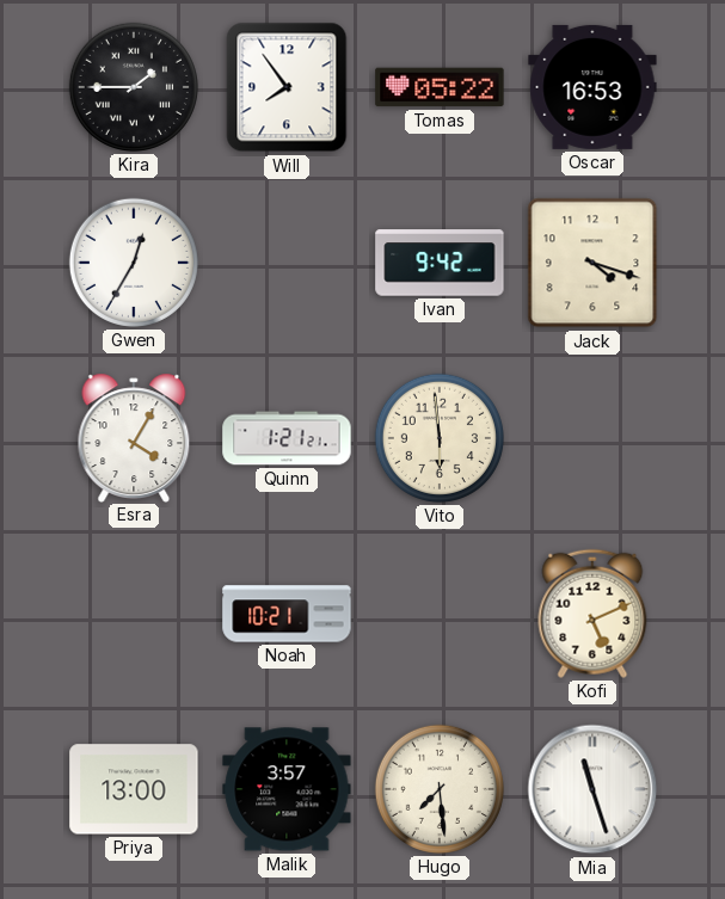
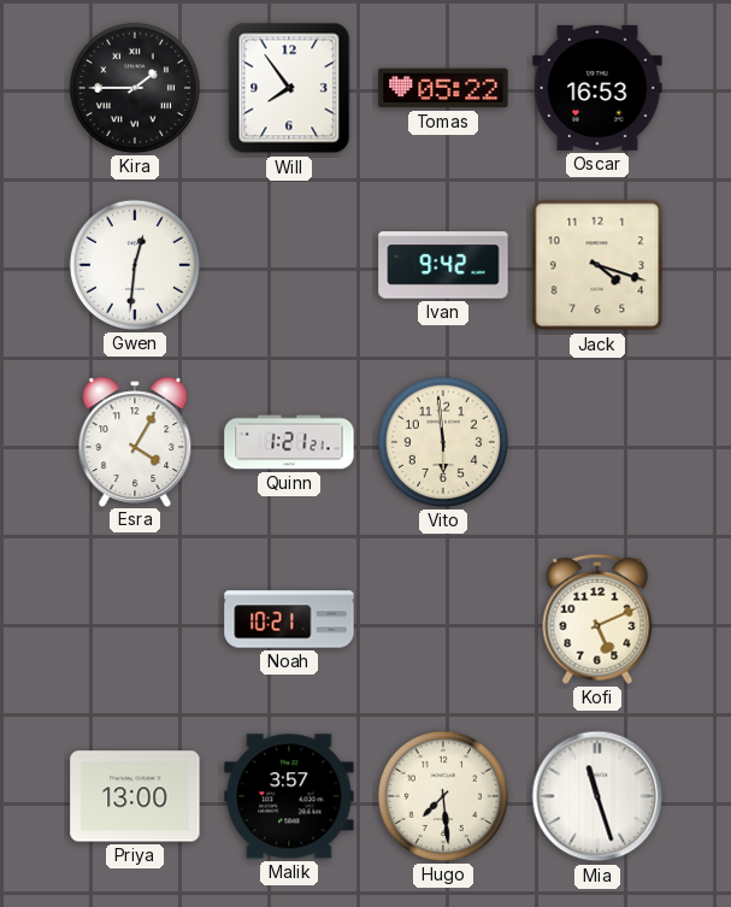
Gwen: 12:35 -> 12:31
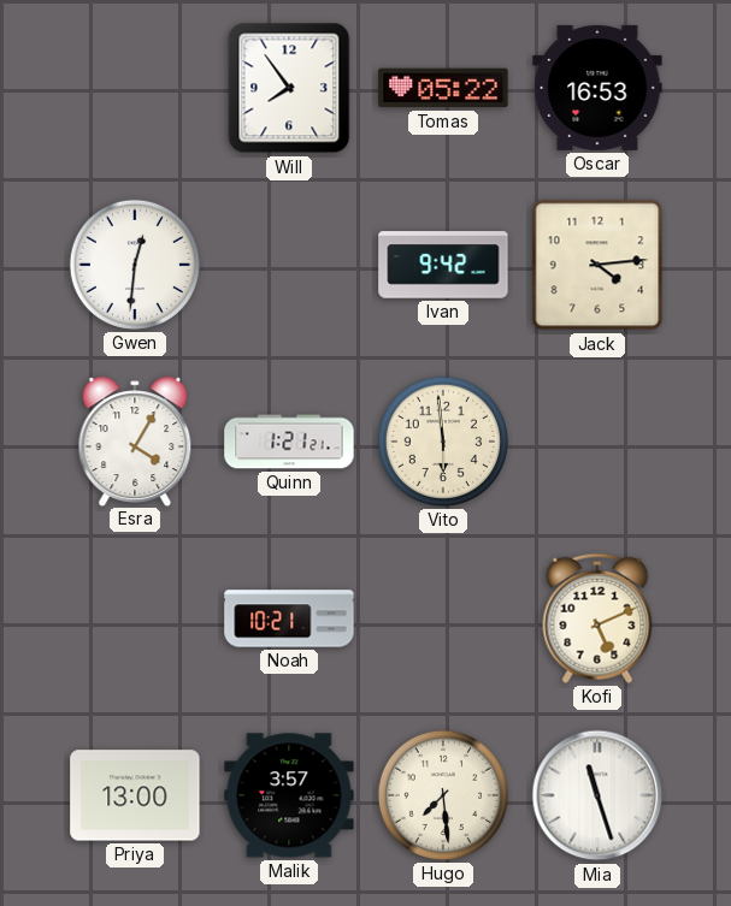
Kira: 1:45 -> none
Jack: 4:18 -> 4:14
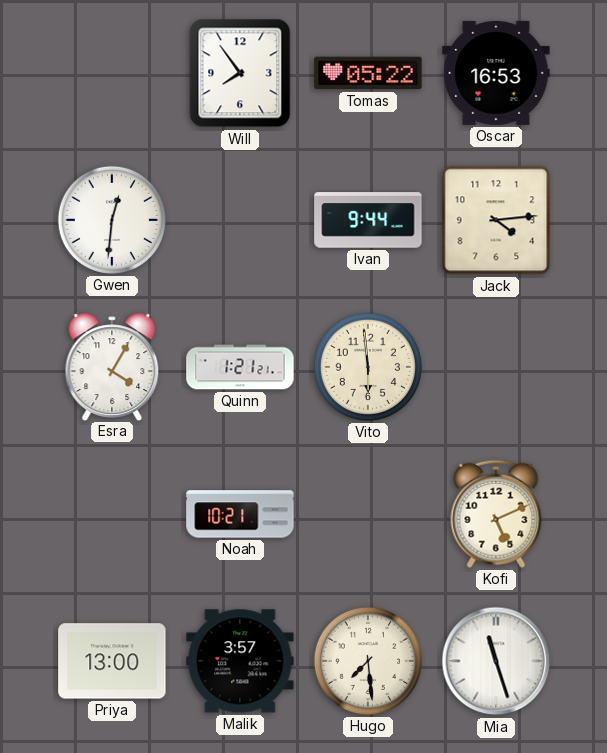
Ivan: 9:42 -> 9:44
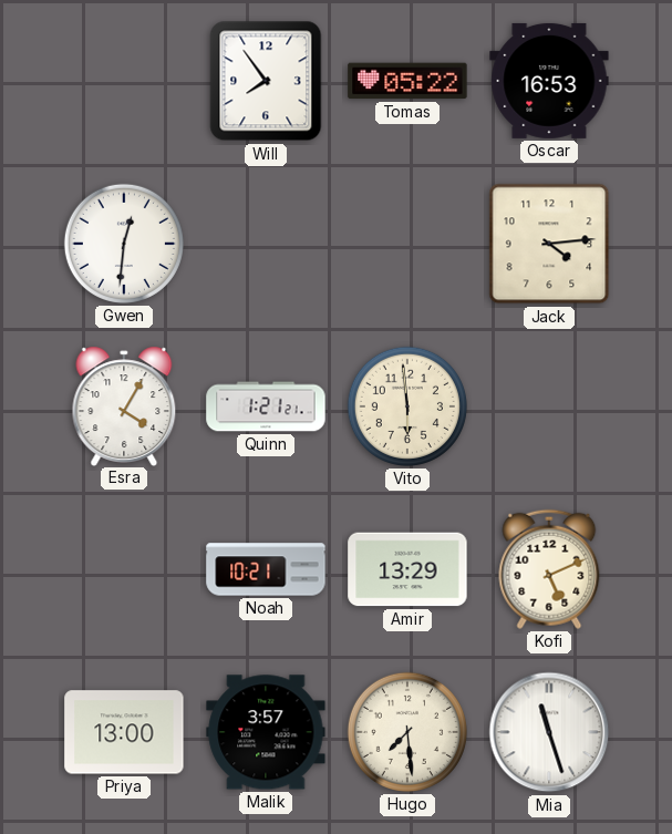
Ivan: 9:44 -> none
Amir: none -> 13:29
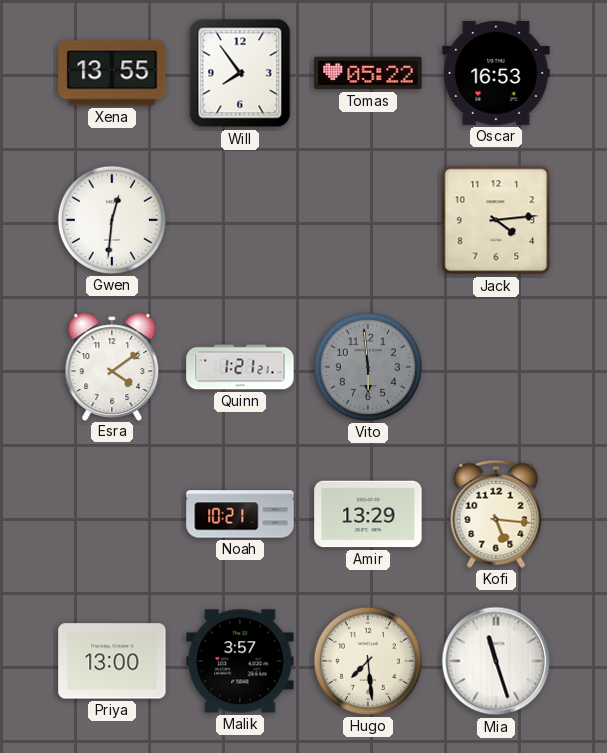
Xena: none -> 13:55
Esra: 4:05 -> 4:09
Vito dial: cream -> grey
Kofi: 5:11 -> 5:16
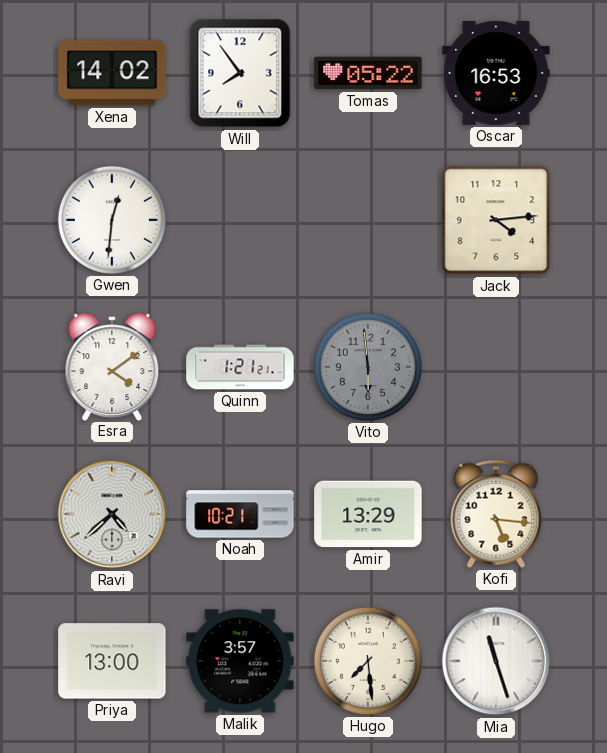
Xena: 13:55 -> 14:02
Ravi: none -> 4:38
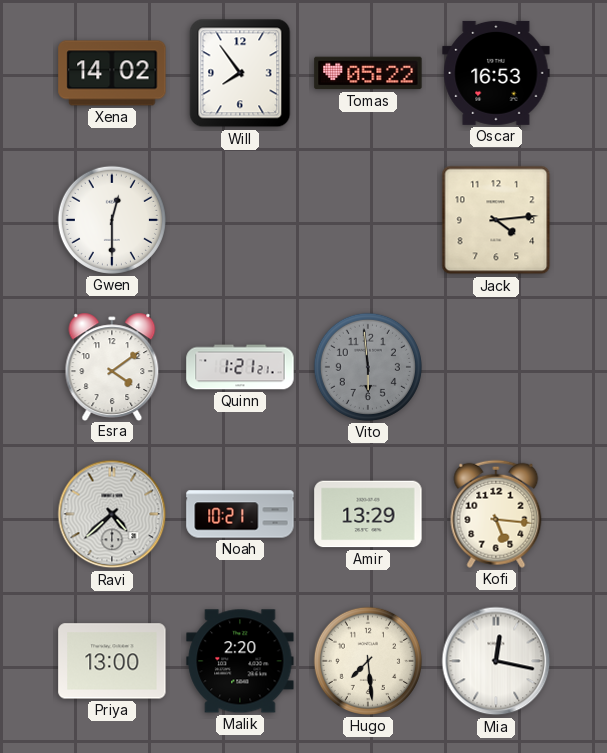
Gwen: 12:31 -> 12:30
Malik: 3:57 -> 2:20
Mia: 11:27 -> 12:17
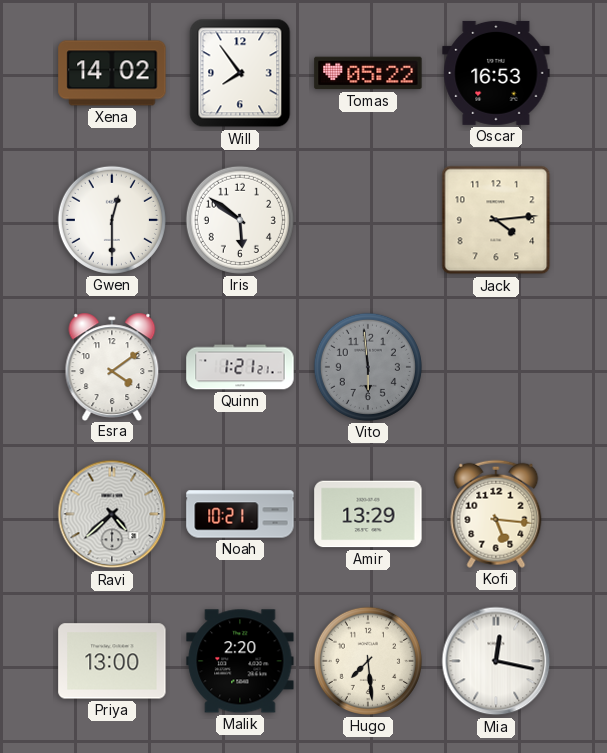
Iris: none -> 5:51
